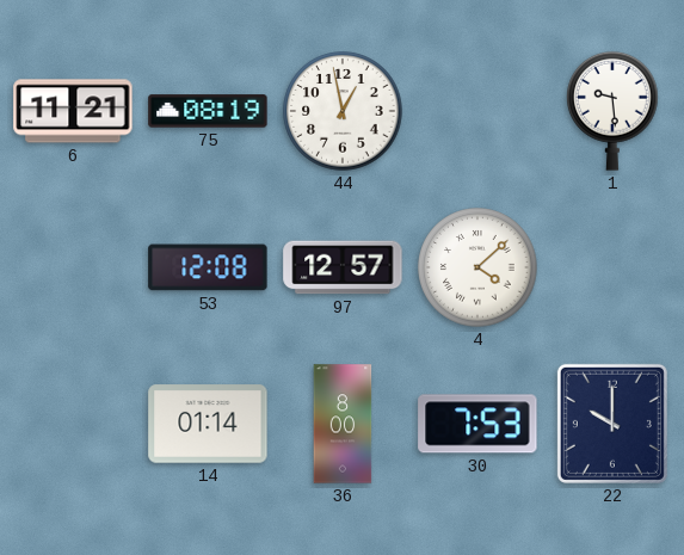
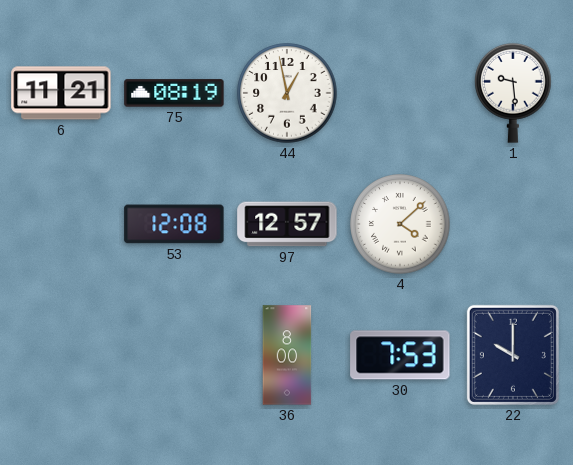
14: 01:14 -> none
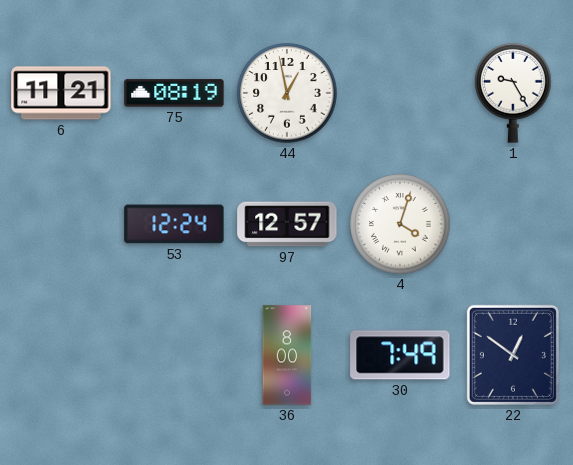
1: 9:29 -> 9:25
53: 12:08 -> 12:24
4: 4:08 -> 4:03
30: 7:53 -> 7:49
22: 10:00 -> 12:51
